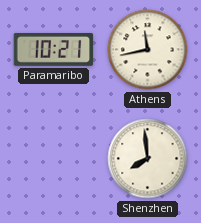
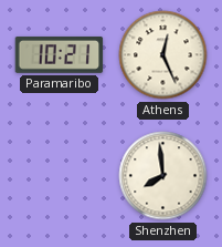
Athens: 11:43 -> 12:26
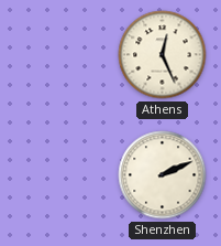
Paramaribo: 10:21 -> none
Shenzhen: 7:59 -> 2:11
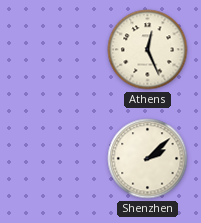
Shenzhen: 2:11 -> 2:08
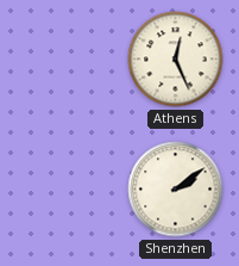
Shenzhen: 2:08 -> 2:09
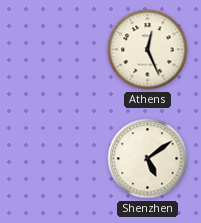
Shenzhen: 2:09 -> 5:09
